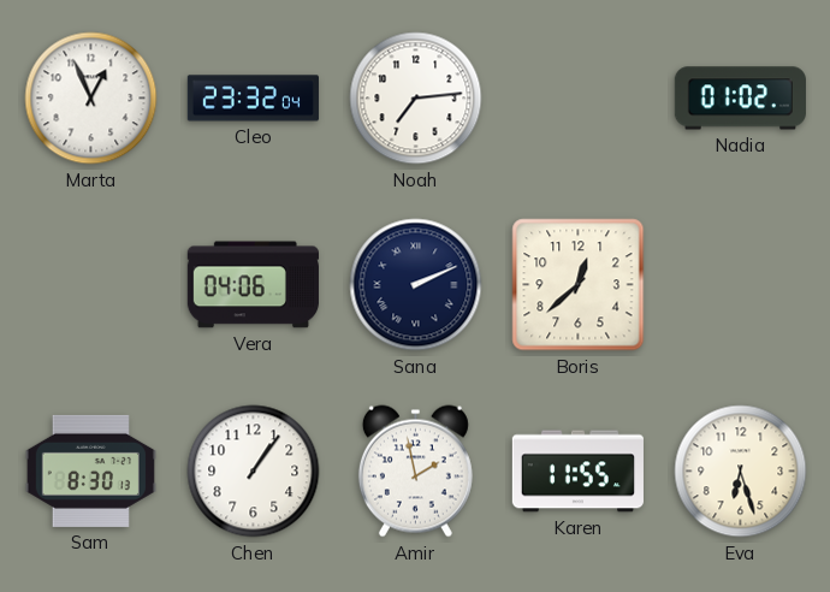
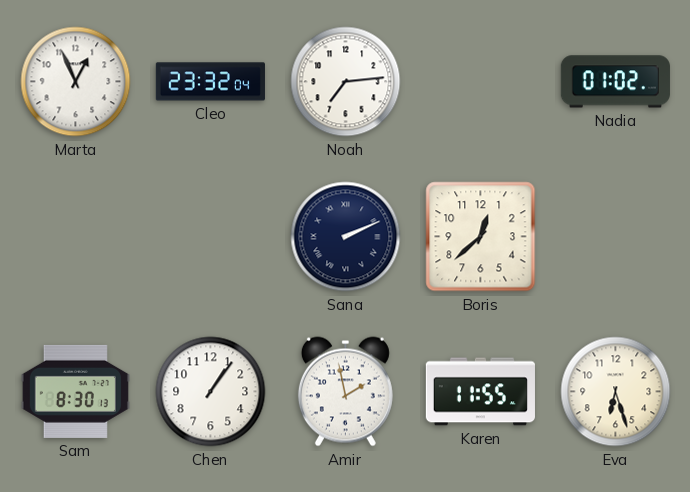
Vera: 04:06 -> none
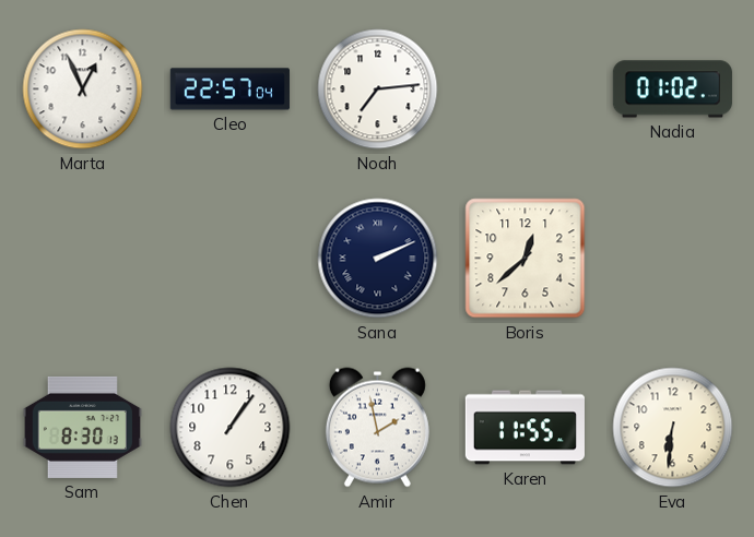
Cleo: 23:32 -> 22:57
Eva: 6:27 -> 6:31
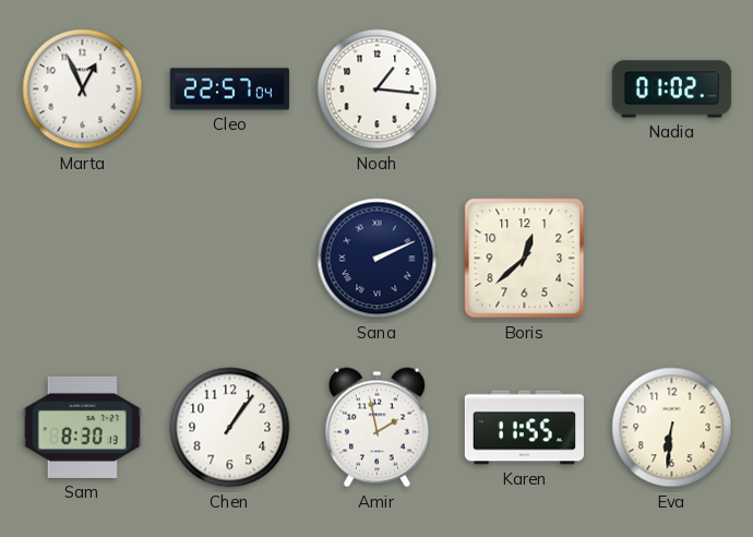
Noah: 7:14 -> 1:16
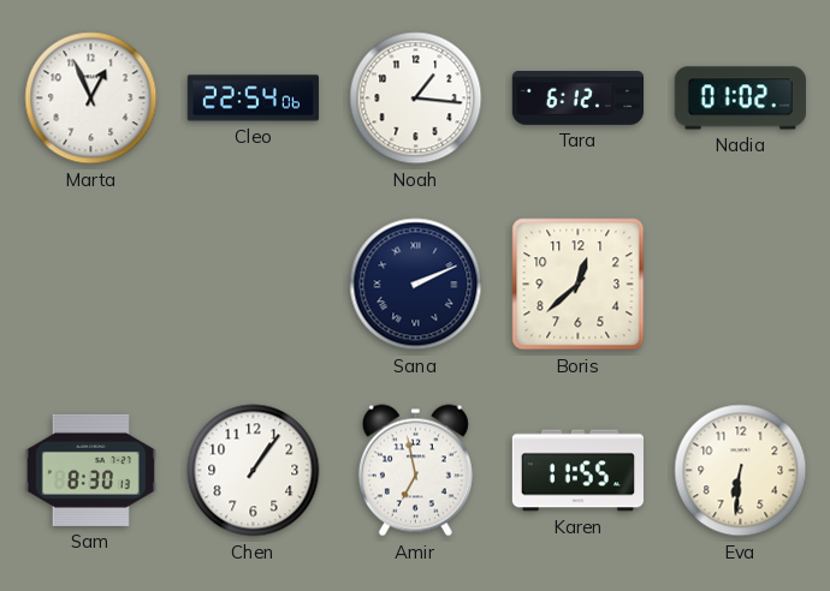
Cleo: 22:57 -> 22:54
Tara: none -> 6:12
Amir: 1:58 -> 6:58
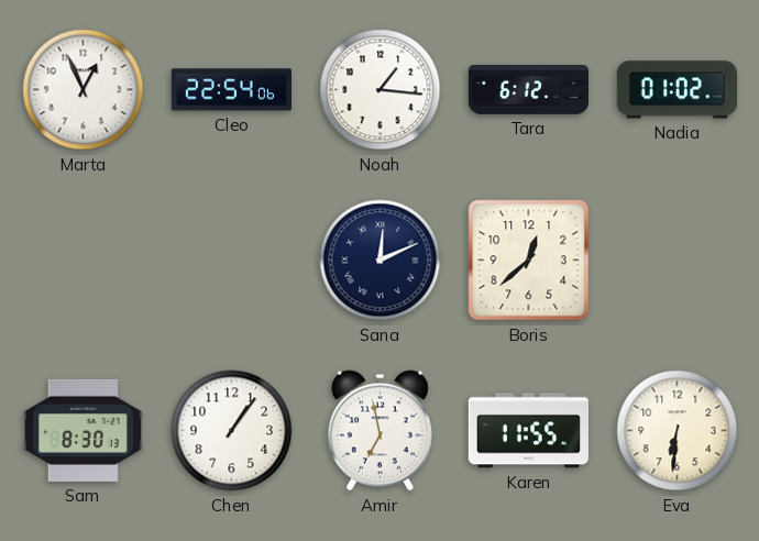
Sana: 2:11 -> 12:11
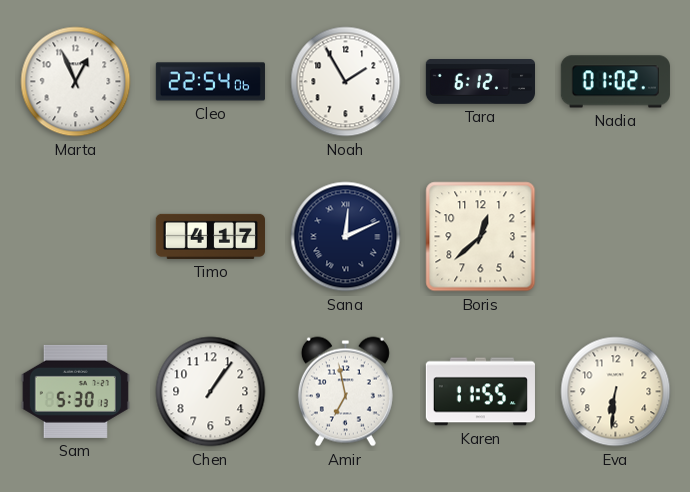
Noah: 1:16 -> 1:55
Timo: none -> 4:17
Sam: 8:30 -> 5:30
